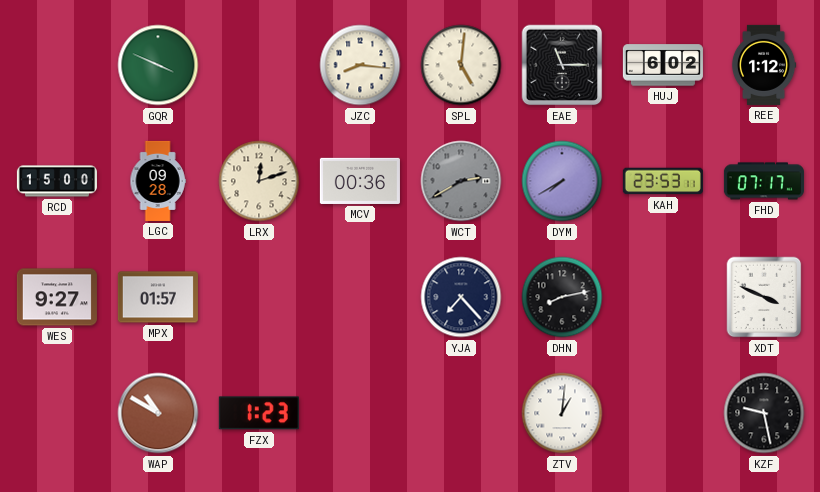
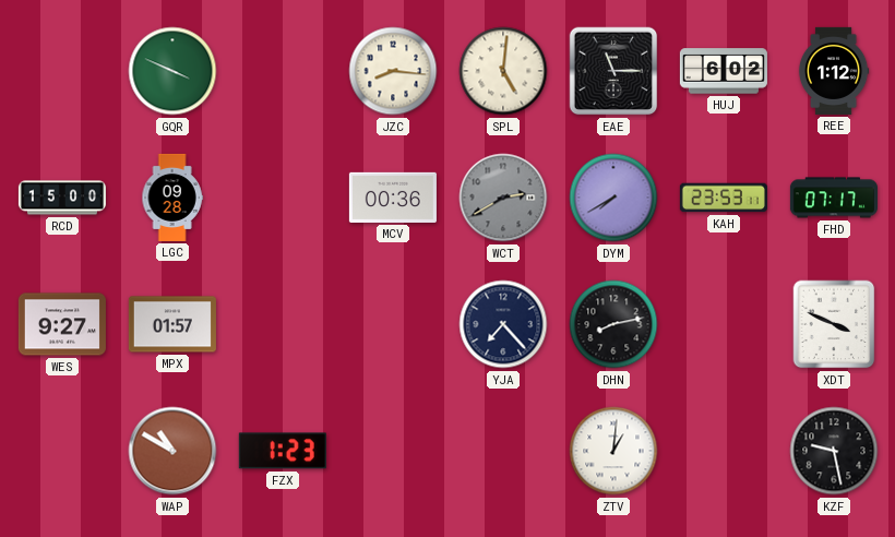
LRX: 12:12 -> none
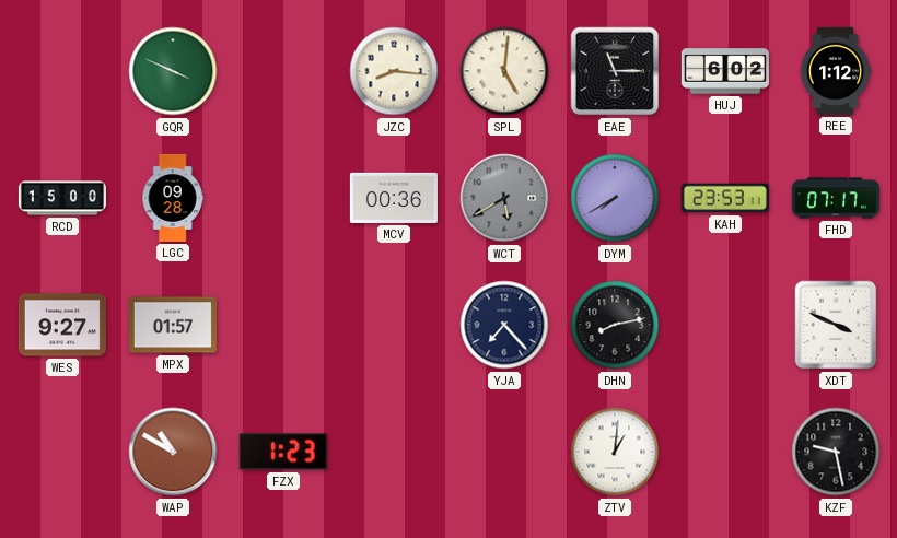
WCT: 2:40 -> 5:40
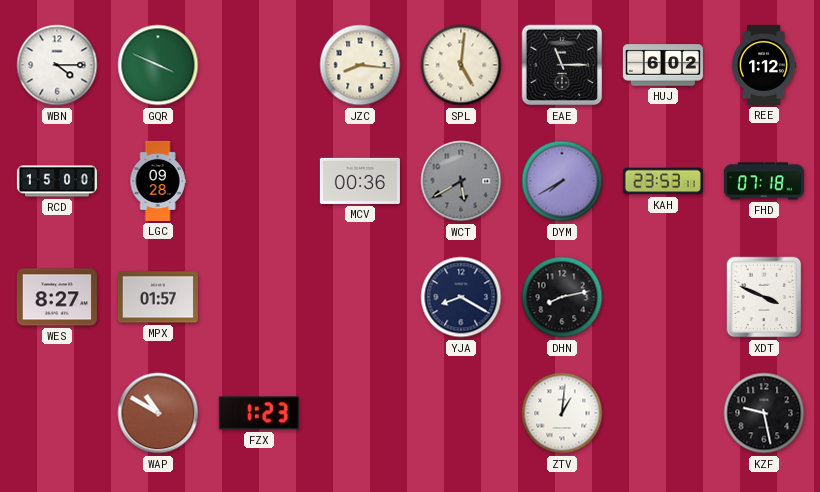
WBN: none -> 4:15
FHD: 07:17 -> 07:18
WES: 9:27 -> 8:27
YJA: 7:23 -> 8:20
